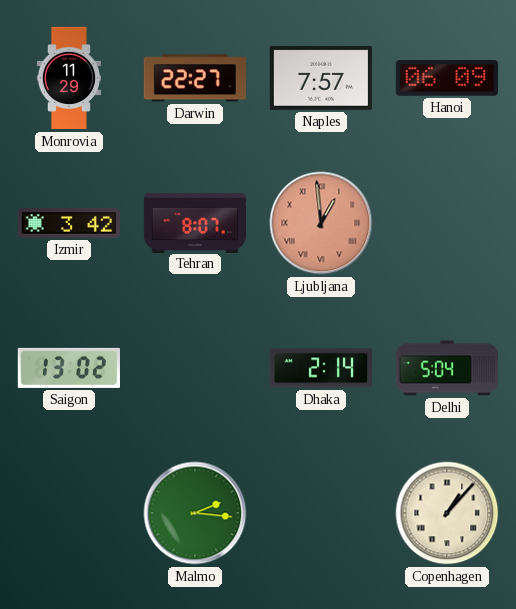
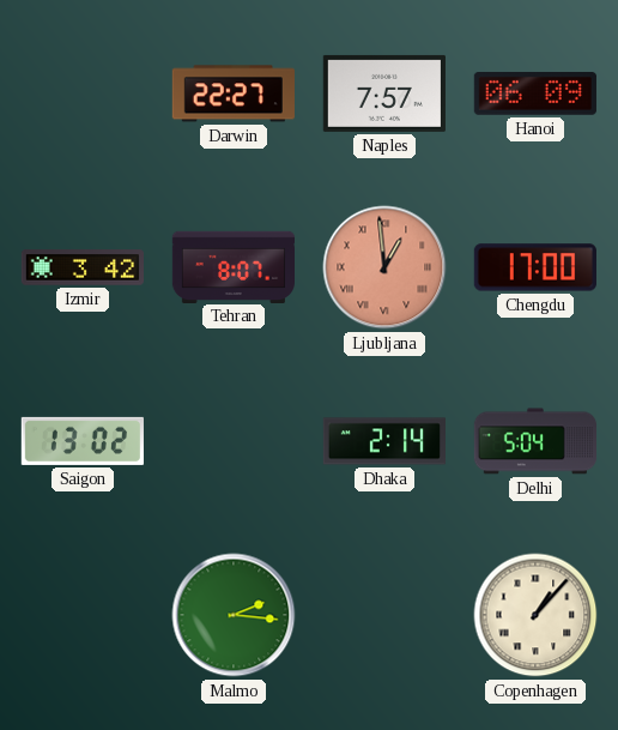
Monrovia: 11:29 -> none
Chengdu: none -> 17:00
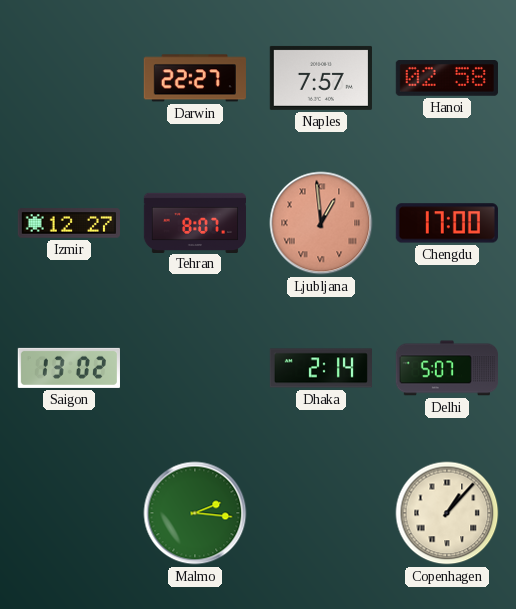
Hanoi: 06:09 -> 02:58
Izmir: 3:42 -> 12:27
Delhi: 5:04 -> 5:07
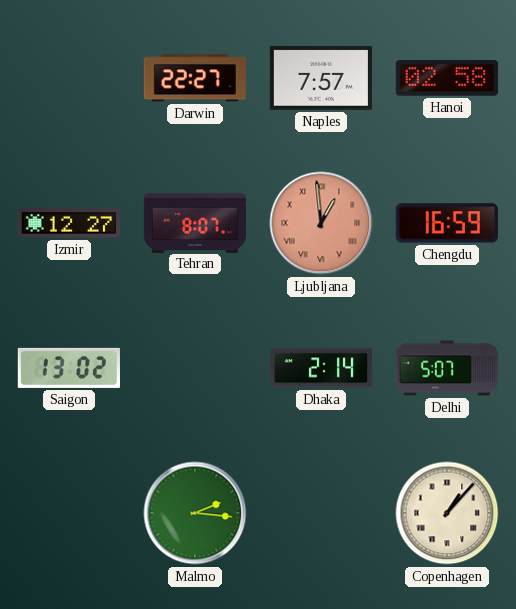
Chengdu: 17:00 -> 16:59
